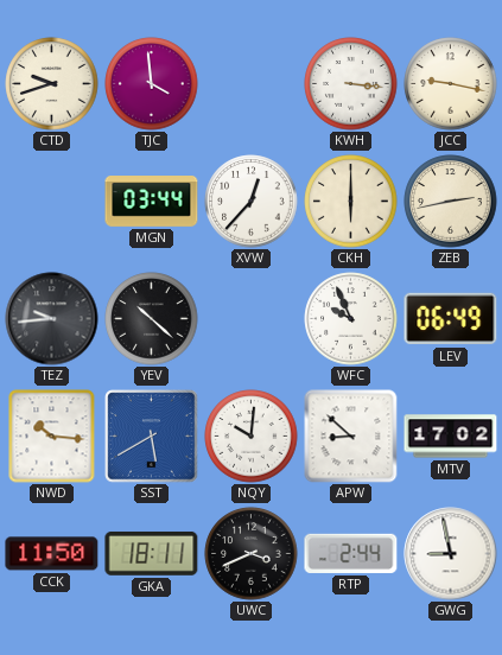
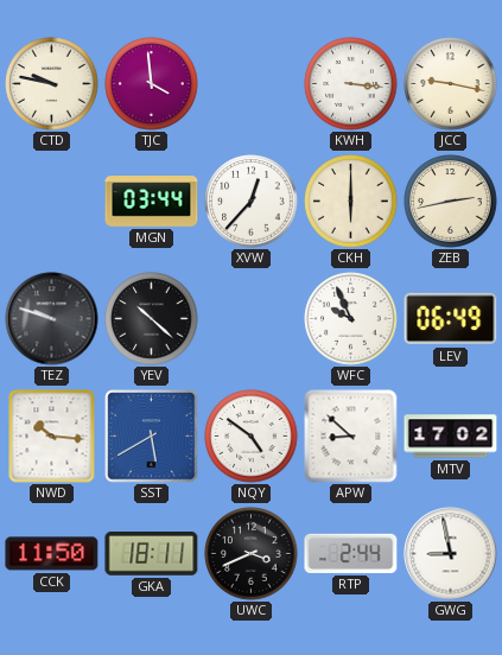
CTD: 9:42 -> 9:47
TEZ: 9:44 -> 9:48
NQY: 10:01 -> 4:51
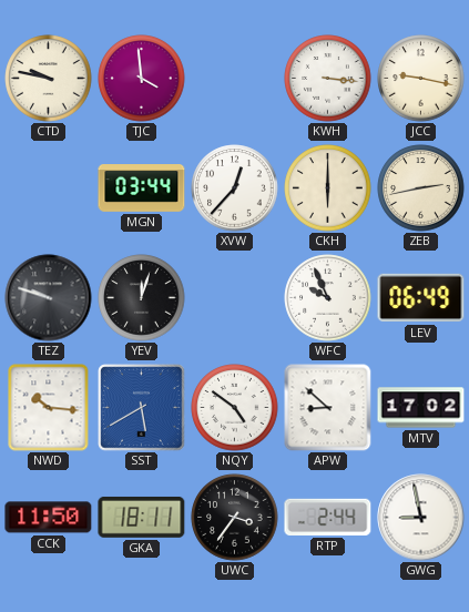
YEV: 10:22 -> 12:03
UWC: 3:41 -> 3:36
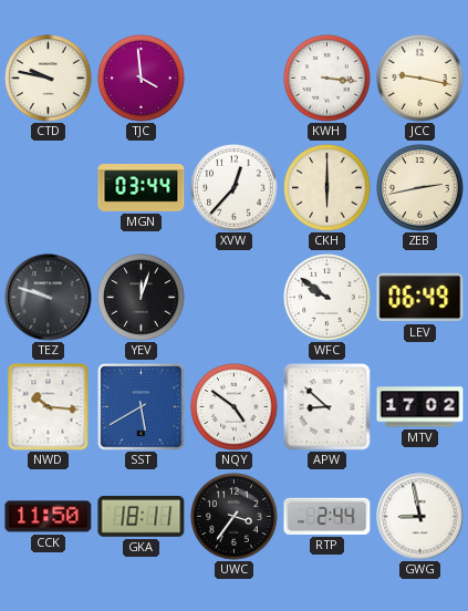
WFC: 9:56 -> 9:51
